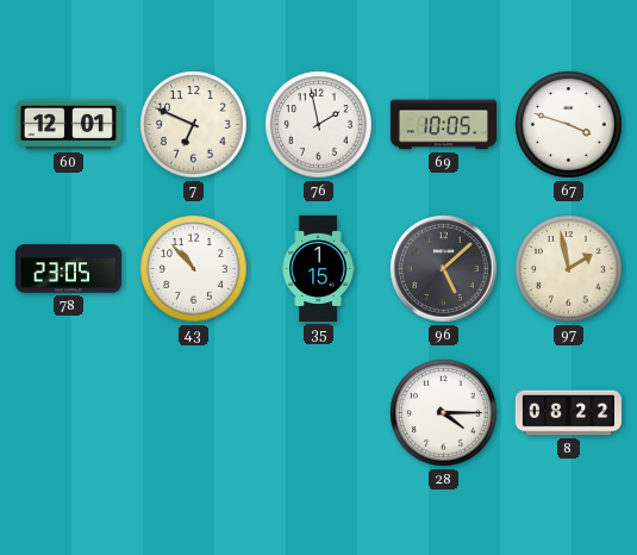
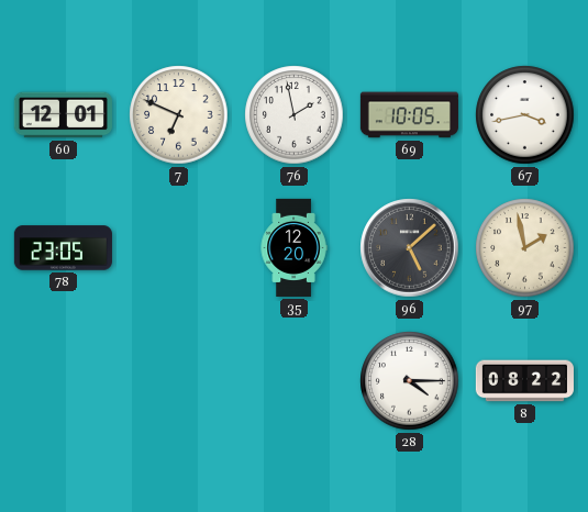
67: 3:48 -> 3:43
43: 10:53 -> none
35: 1:15 -> 12:20
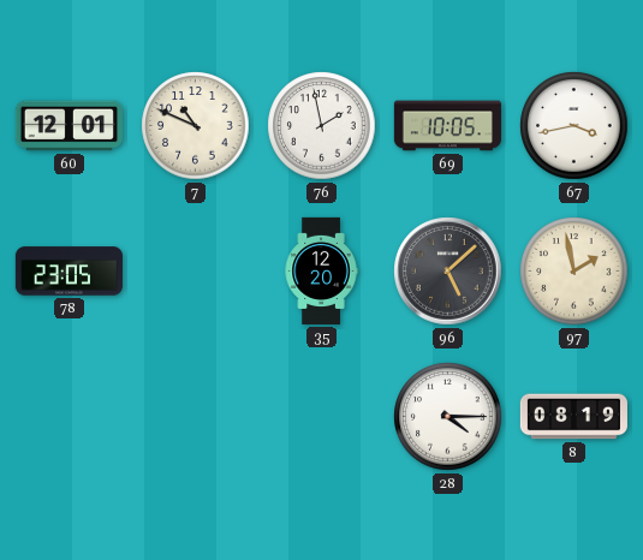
7: 6:49 -> 10:49
8: 08:22 -> 08:19
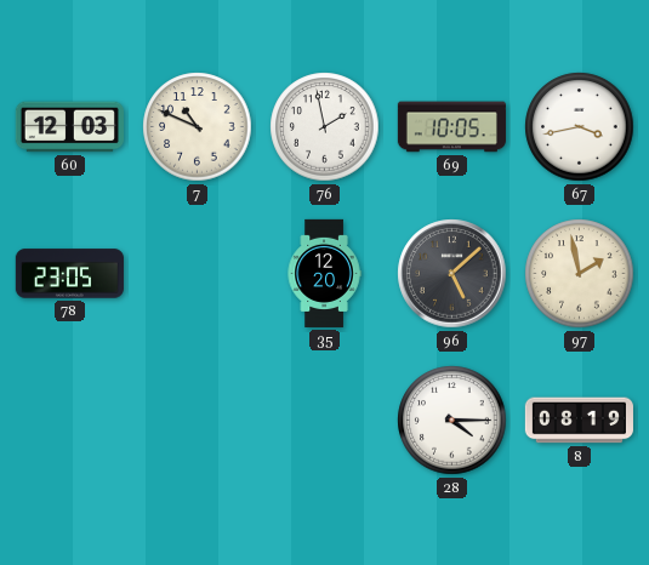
60: 12:01 -> 12:03
